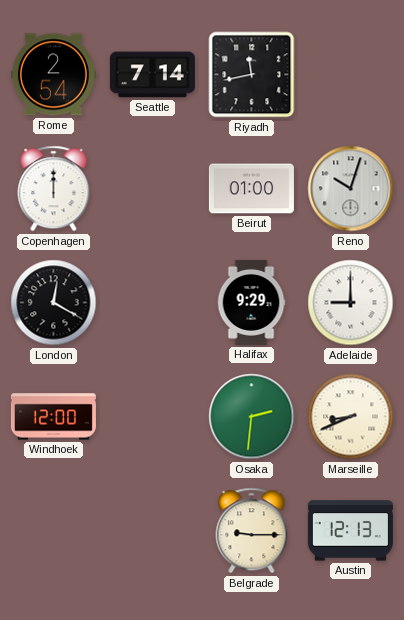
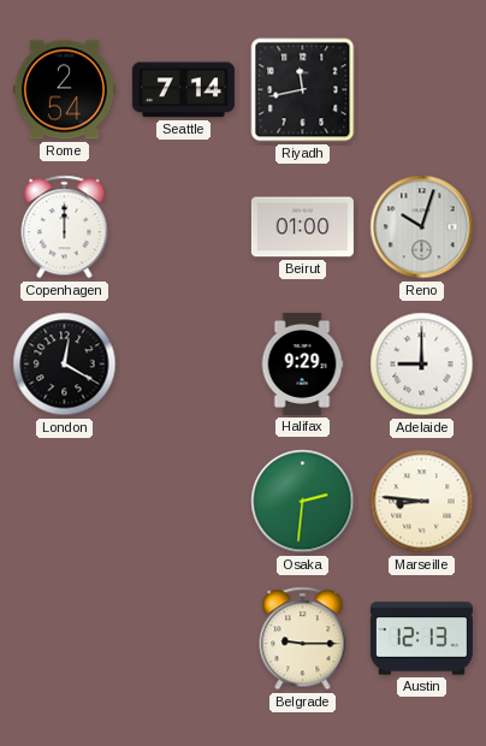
Windhoek: 12:00 -> none
Marseille: 8:41 -> 8:46
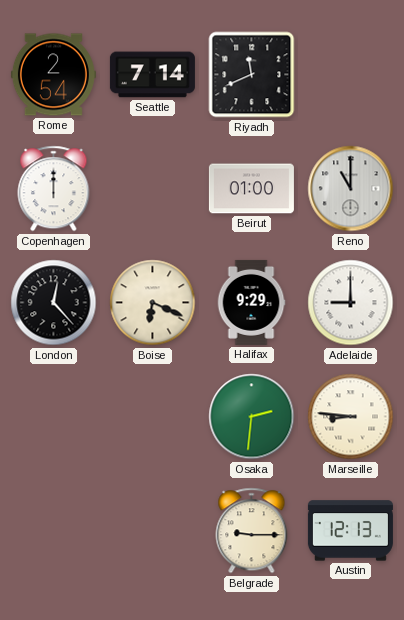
Riyadh: 11:43 -> 11:41
Reno: 10:03 -> 11:00
London: 12:20 -> 12:23
Boise: none -> 6:19
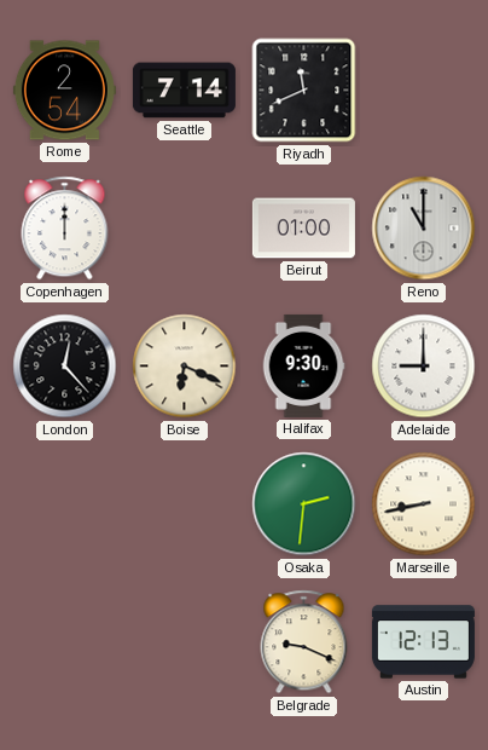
Halifax: 9:29 -> 9:30
Marseille: 8:46 -> 8:43
Belgrade: 9:15 -> 9:19
